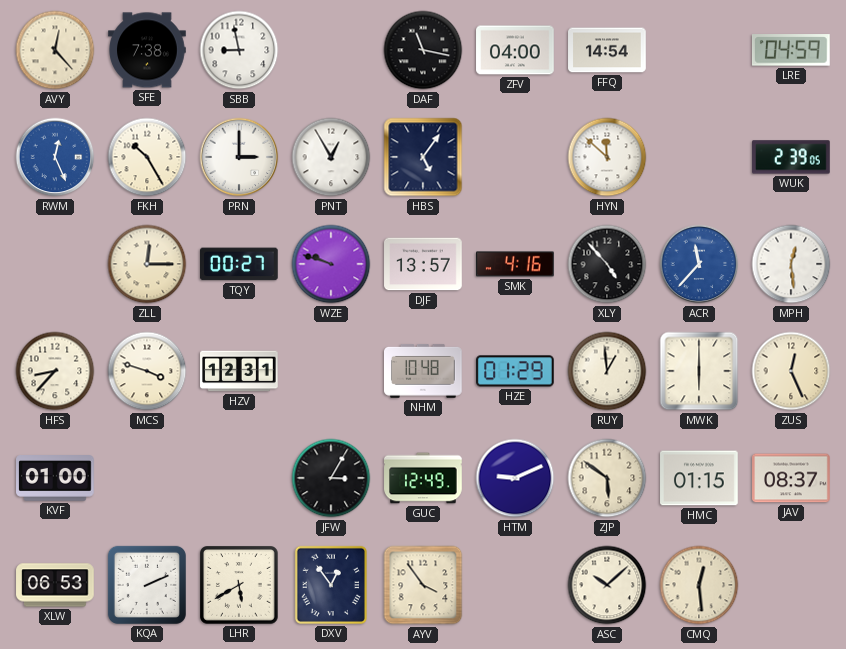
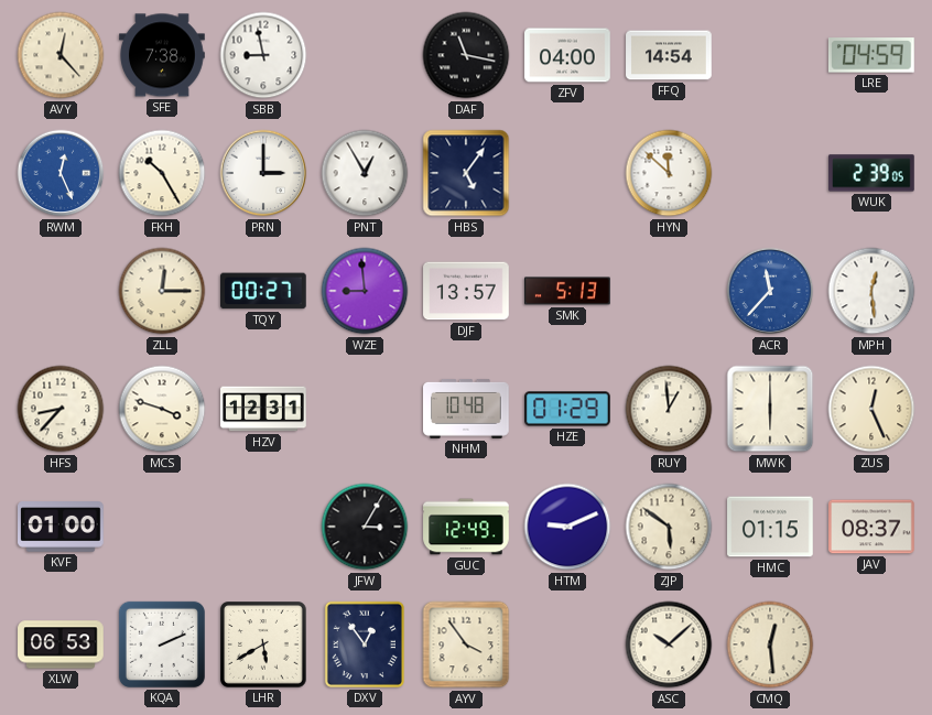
WZE: 9:48 -> 8:59
SMK: 4:16 -> 5:13
XLY: 4:53 -> none
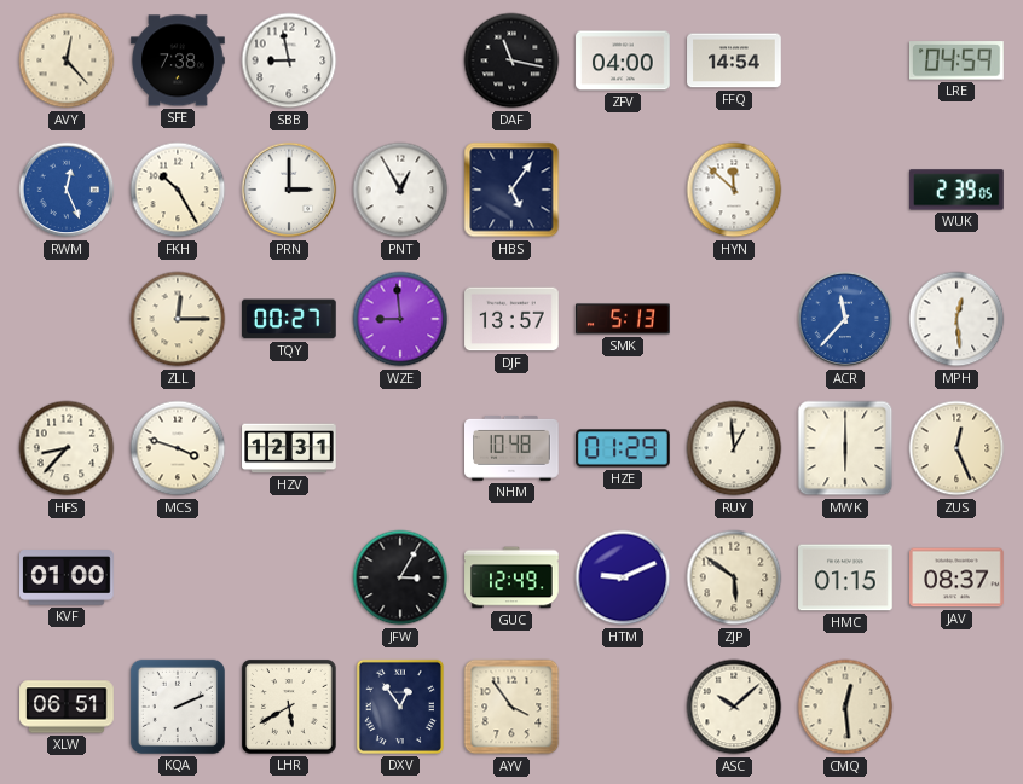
XLW: 06:53 -> 06:51
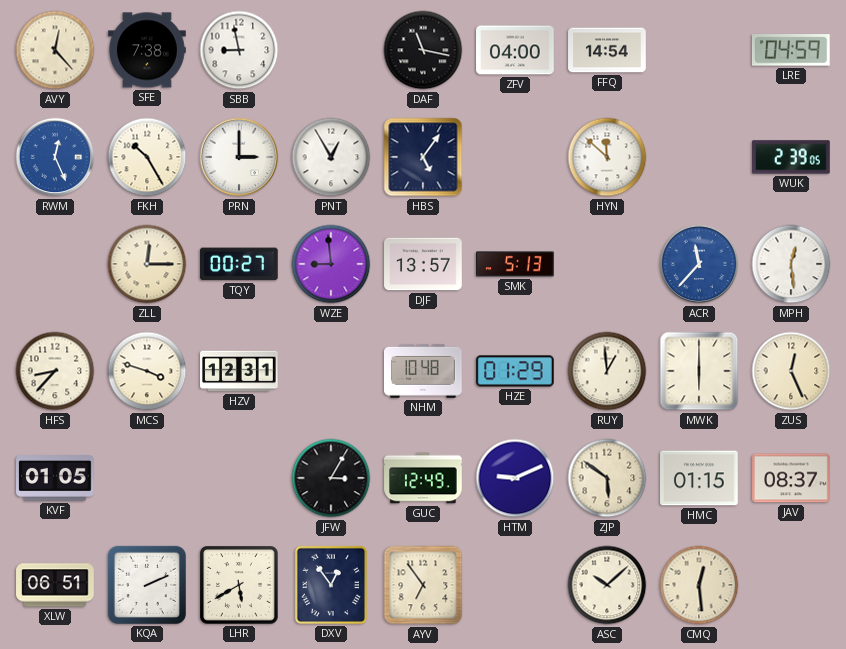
KVF: 01:00 -> 01:05
AYV: 3:54 -> 6:54
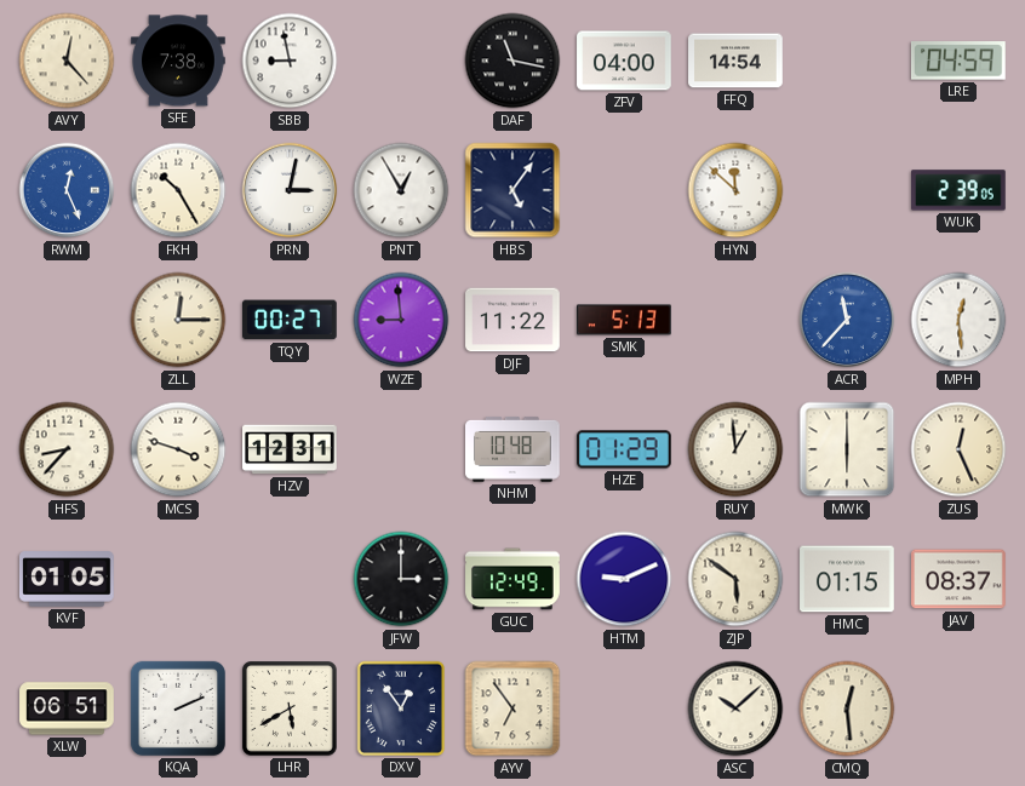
PRN: 3:00 -> 3:02
DJF: 13:57 -> 11:22
JFW: 3:05 -> 3:00
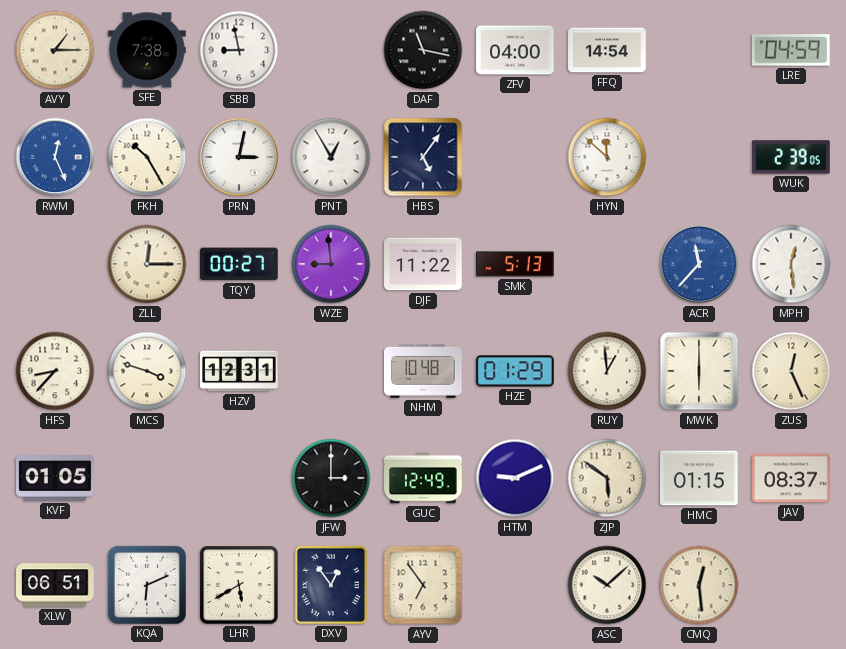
AVY: 12:23 -> 1:15
KQA: 2:11 -> 6:11
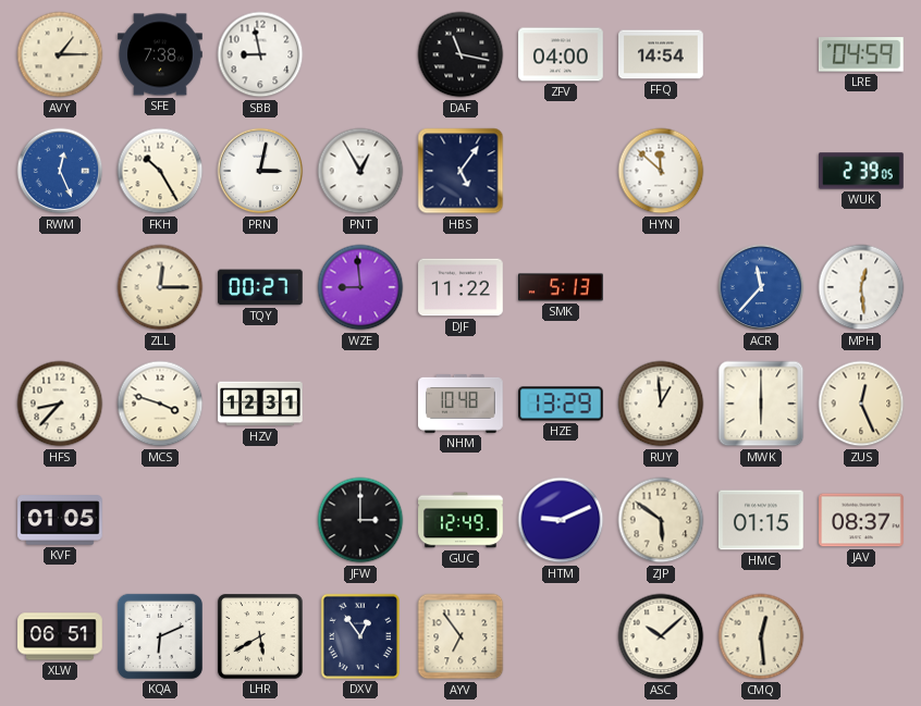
HZE: 01:29 -> 13:29
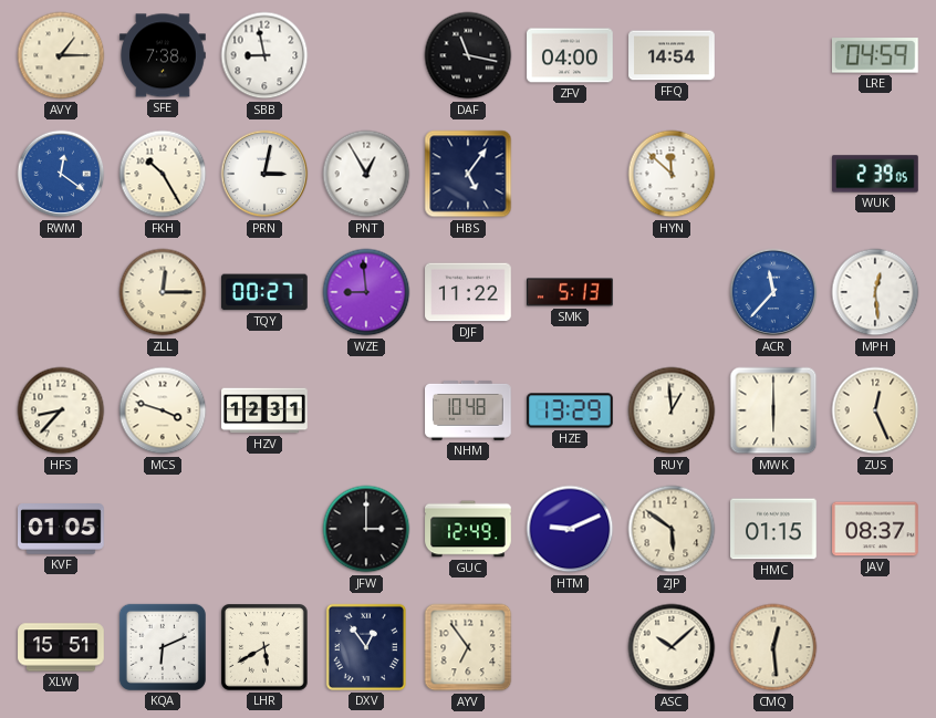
RWM: 12:26 -> 12:21
XLW: 06:51 -> 15:51
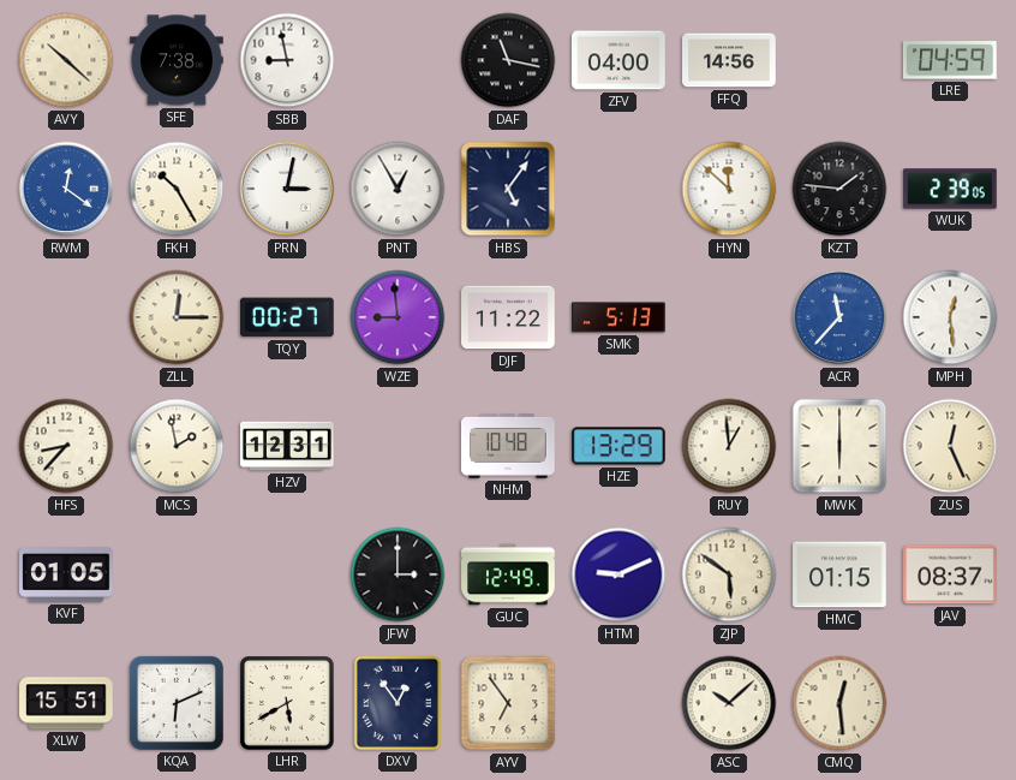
AVY: 1:15 -> 10:22
FFQ: 14:54 -> 14:56
KZT: none -> 1:46
MCS: 3:48 -> 1:58
